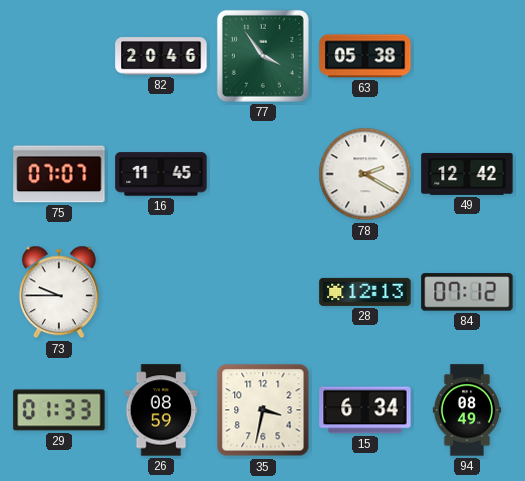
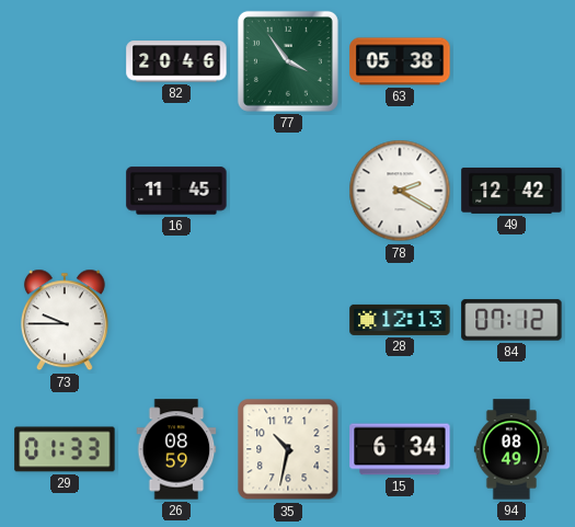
75: 07:07 -> none
35: 3:32 -> 10:32
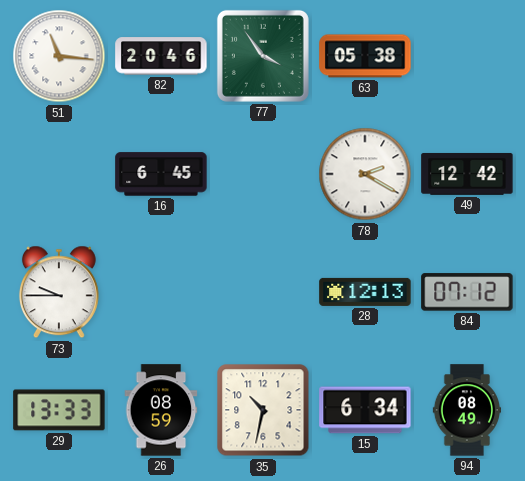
51: none -> 11:16
16: 11:45 -> 6:45
29: 01:33 -> 13:33
